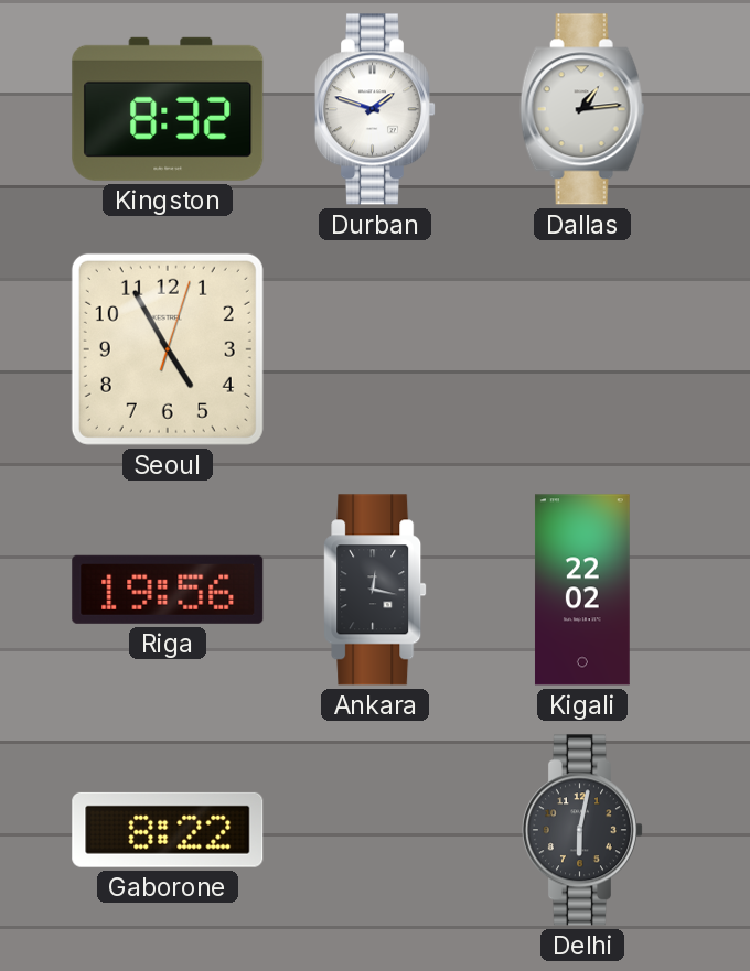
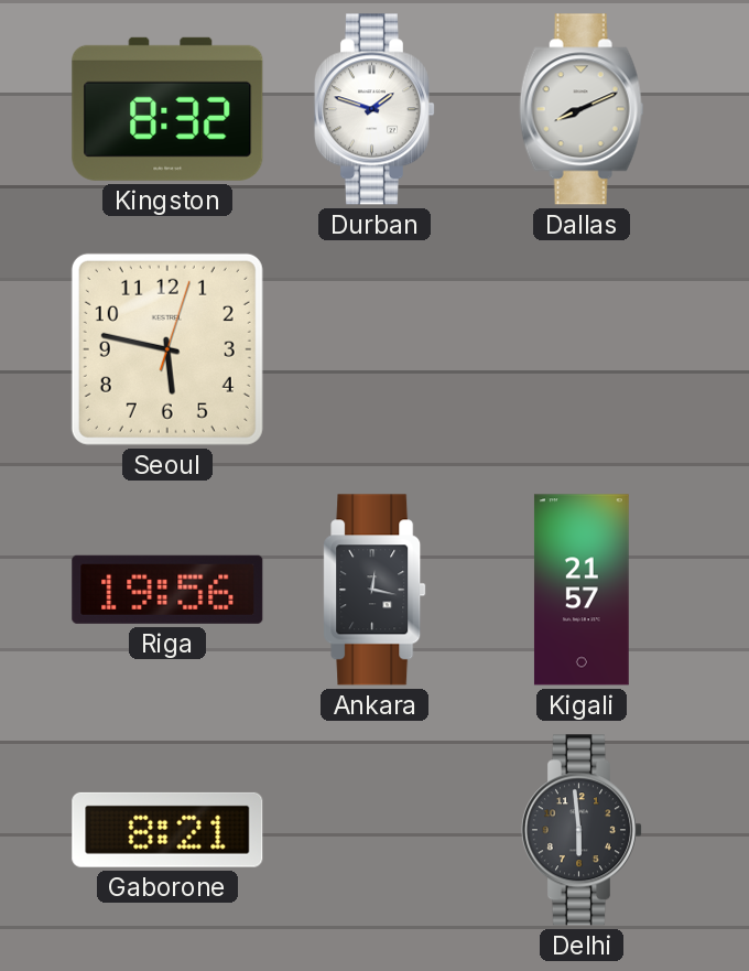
Dallas: 1:14 -> 8:11
Seoul: 4:55 -> 5:47
Kigali: 22:02 -> 21:57
Gaborone: 8:22 -> 8:21
Delhi: 6:02 -> 5:59
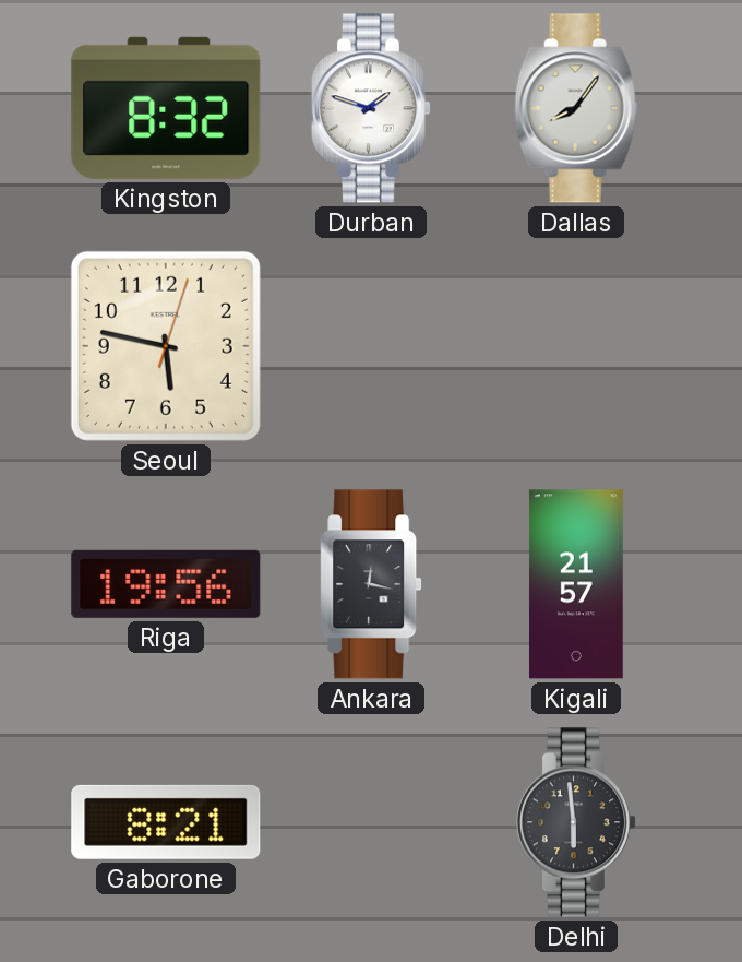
Dallas: 8:11 -> 8:06
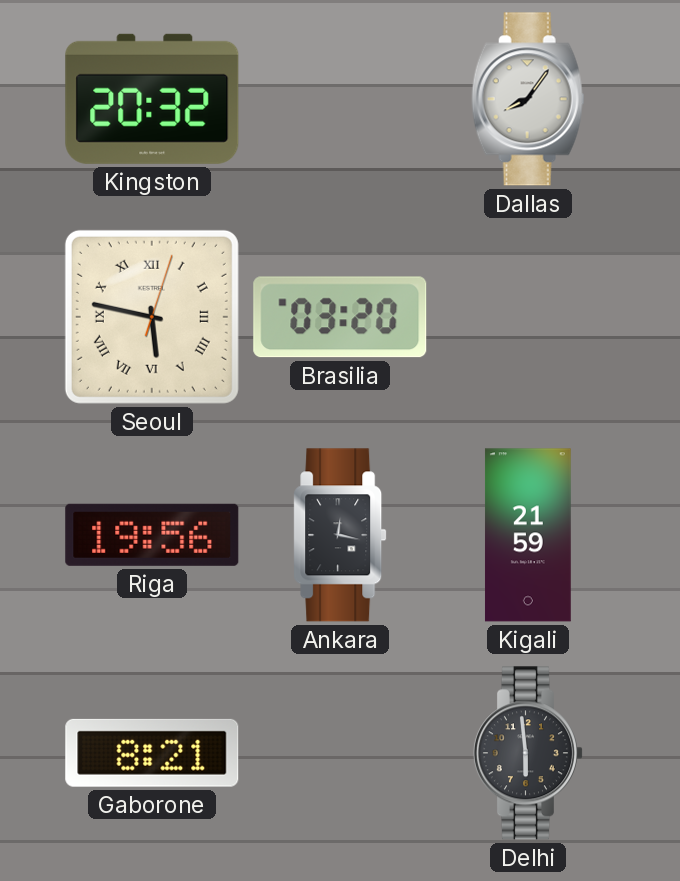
Kingston: 8:32 -> 20:32
Durban: 1:48 -> none
Seoul numerals: Arabic -> Roman
Brasilia: none -> 03:20
Kigali: 21:57 -> 21:59
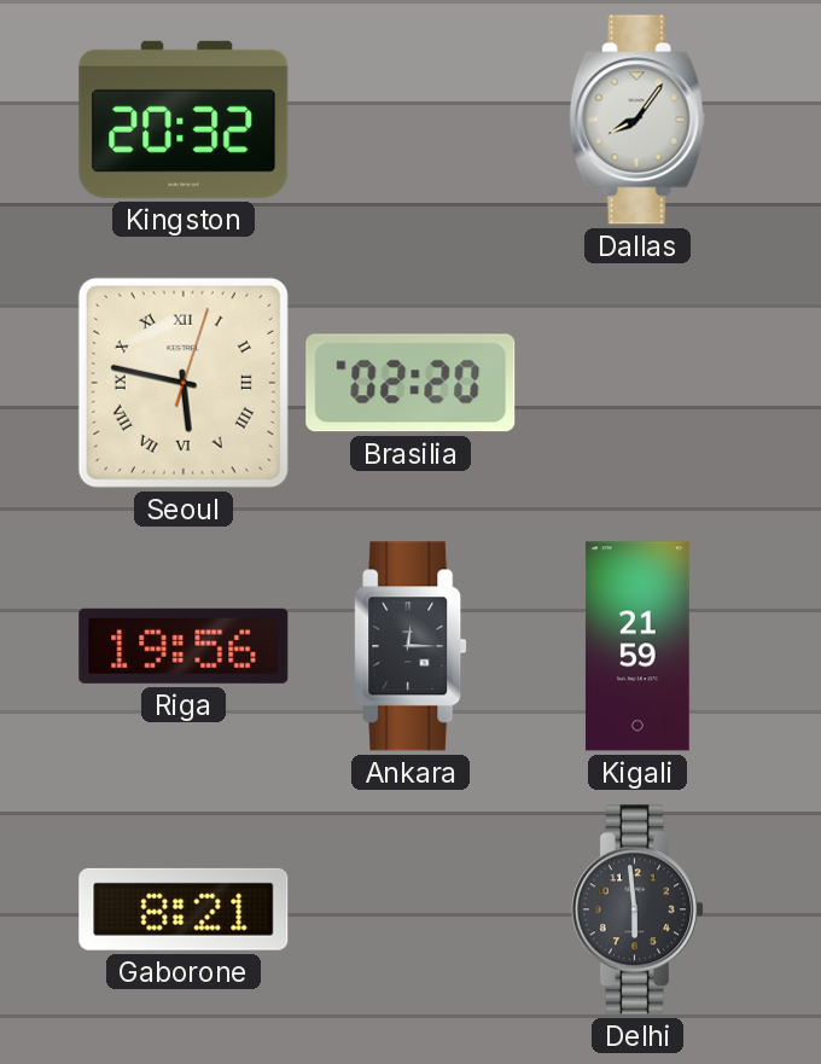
Brasilia: 03:20 -> 02:20
Ankara: 12:17 -> 12:15
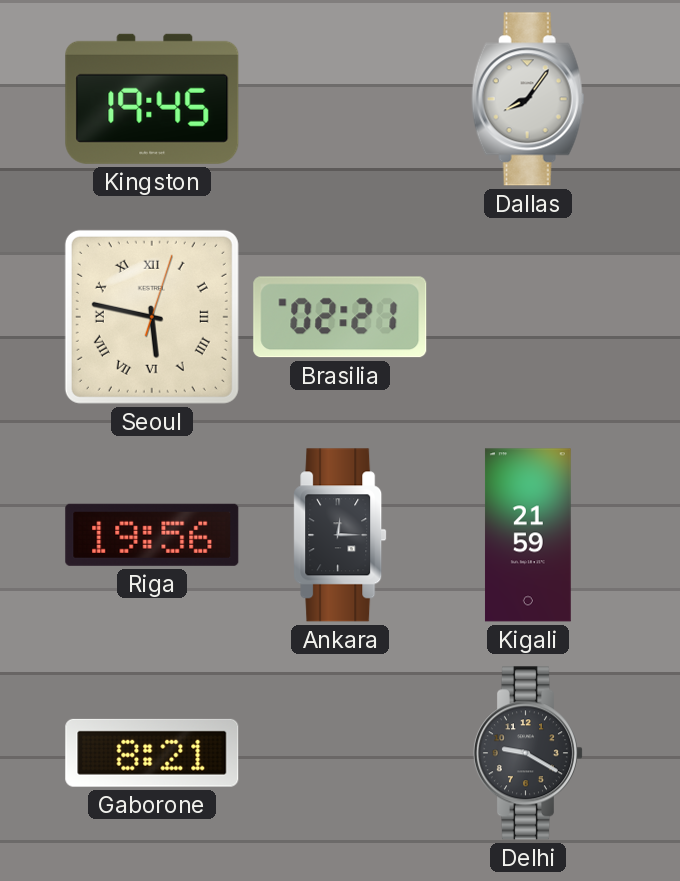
Kingston: 20:32 -> 19:45
Brasilia: 02:20 -> 02:21
Delhi: 5:59 -> 9:20
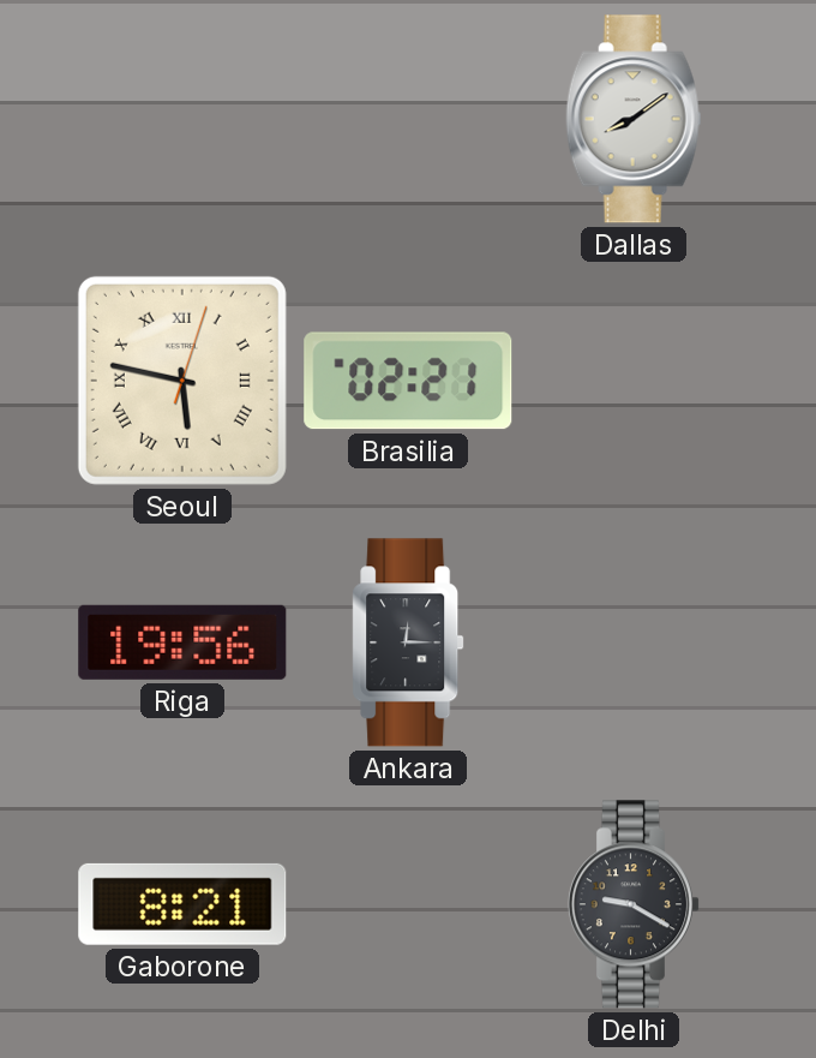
Kingston: 19:45 -> none
Dallas: 8:06 -> 8:09
Kigali: 21:59 -> none
